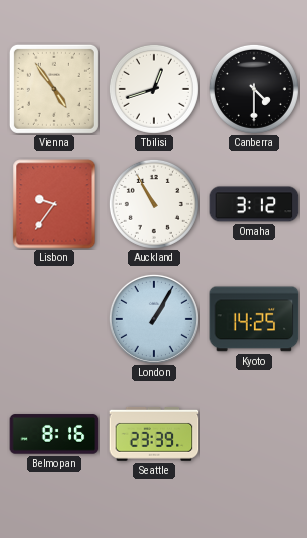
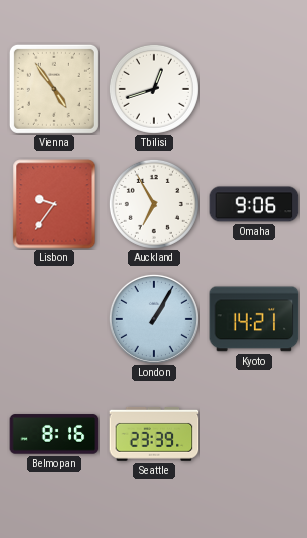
Canberra: 4:30 -> none
Auckland: 10:55 -> 6:55
Omaha: 3:12 -> 9:06
Kyoto: 14:25 -> 14:21
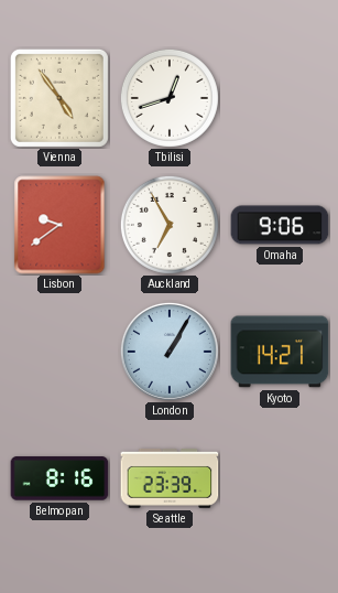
Lisbon: 9:36 -> 9:39
